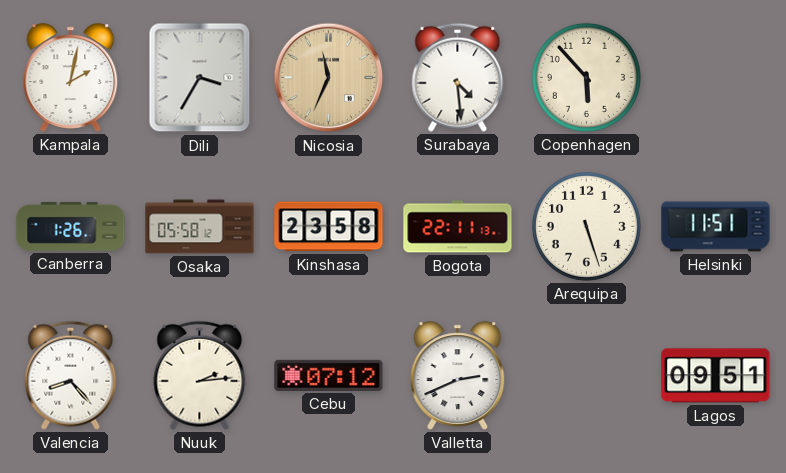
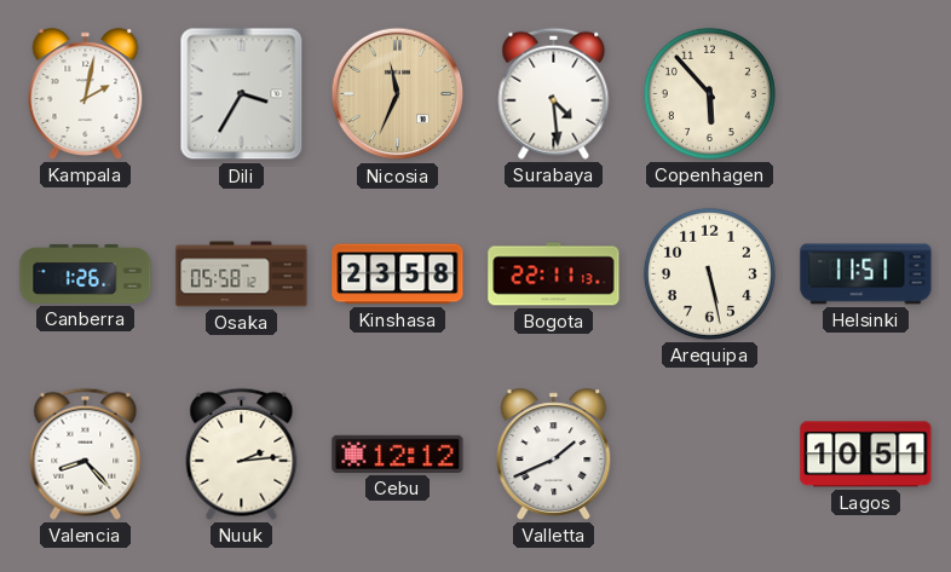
Arequipa: 5:27 -> 5:28
Cebu: 07:12 -> 12:12
Valletta: 2:41 -> 1:41
Lagos: 09:51 -> 10:51
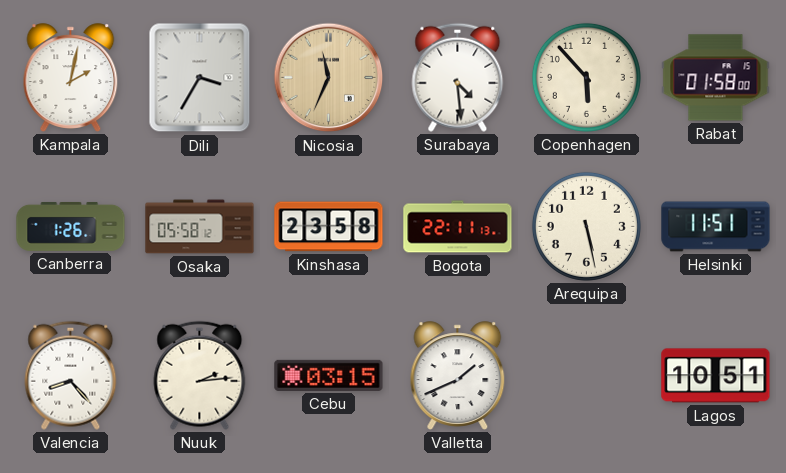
Rabat: none -> 01:58
Cebu: 12:12 -> 03:15
